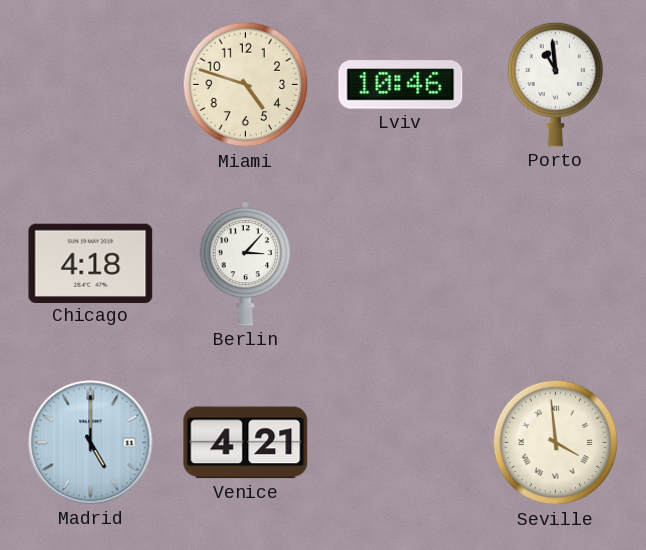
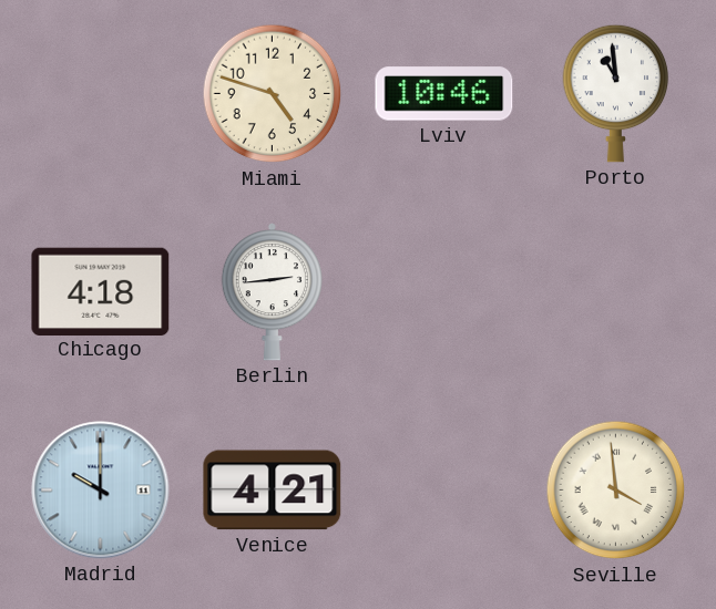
Berlin: 3:07 -> 2:44
Madrid: 5:00 -> 10:00
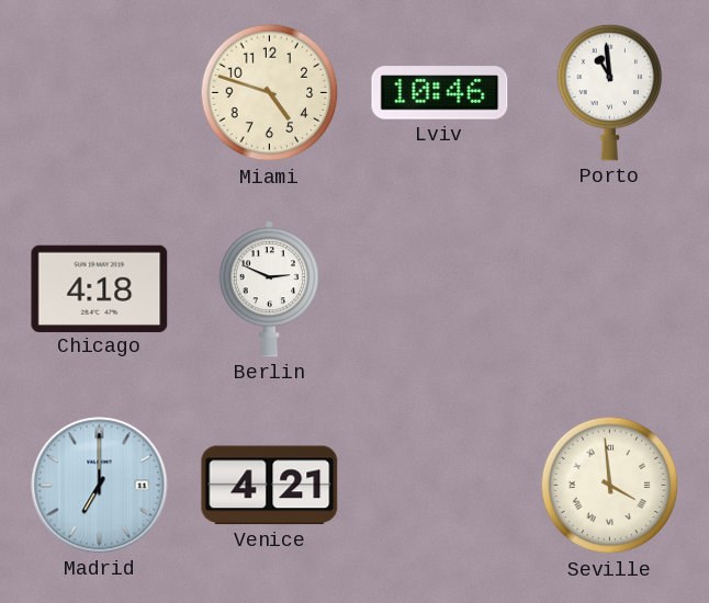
Berlin: 2:44 -> 2:49
Madrid: 10:00 -> 7:00
